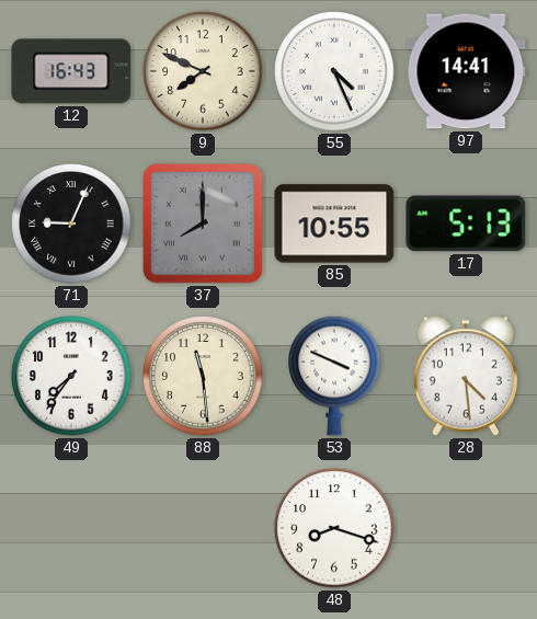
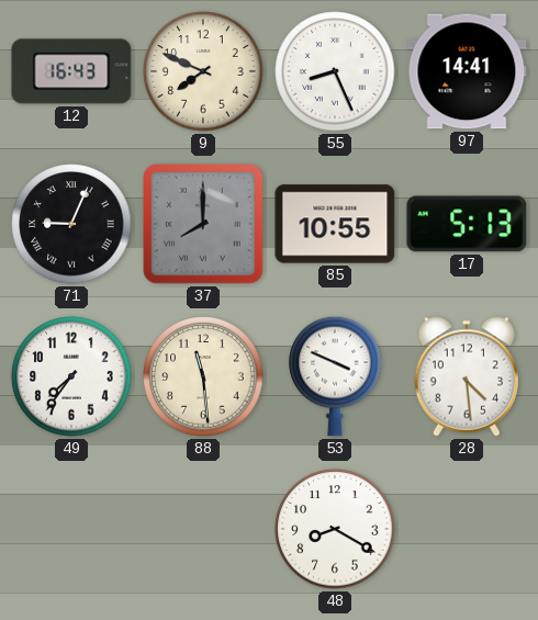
55: 4:26 -> 8:26
48: 8:18 -> 8:20
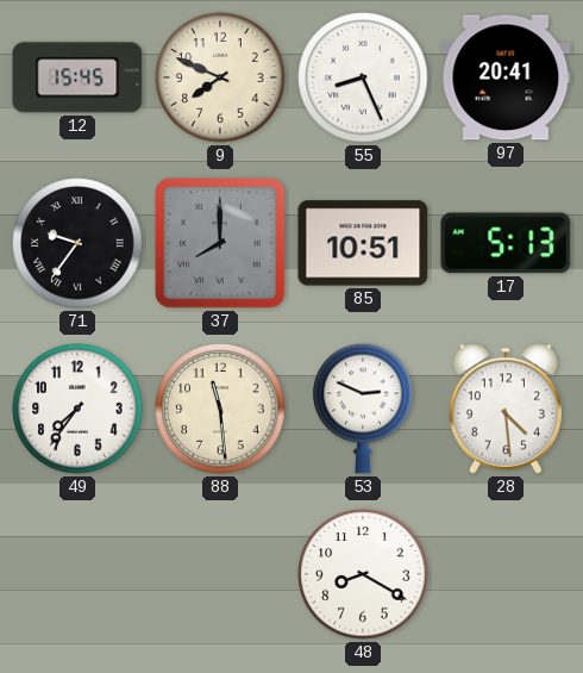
12: 16:43 -> 15:45
97: 14:41 -> 20:41
71: 9:04 -> 9:36
85: 10:55 -> 10:51
53: 3:49 -> 2:49
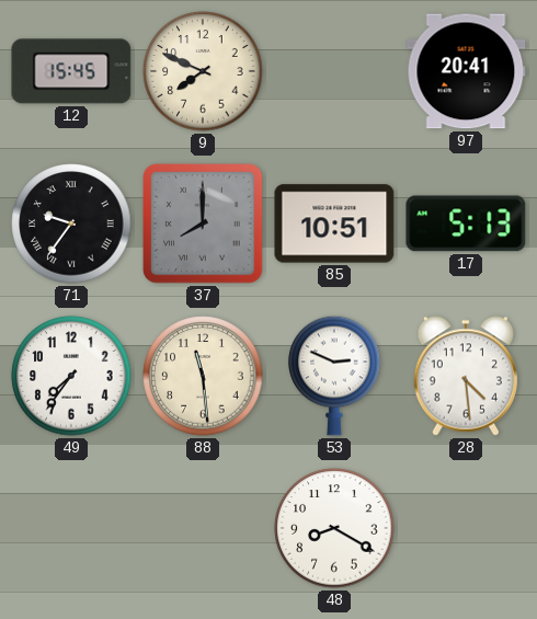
55: 8:26 -> none
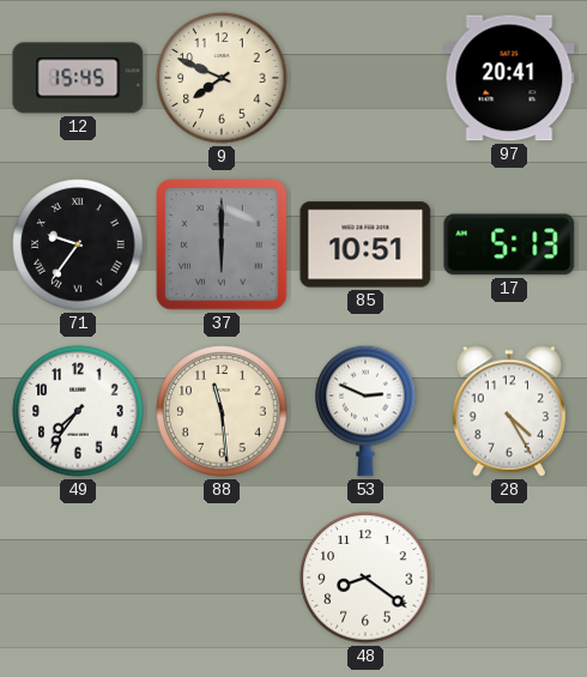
37: 8:00 -> 6:00
28: 4:29 -> 4:25
48: 8:20 -> 8:21
